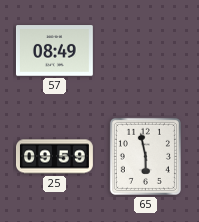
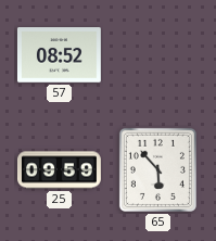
57: 08:49 -> 08:52
65: 5:58 -> 5:53
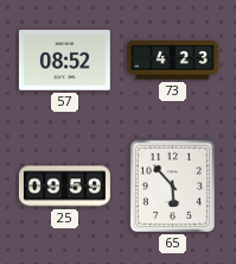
73: none -> 4:23
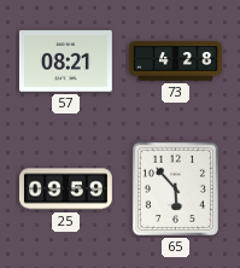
57: 08:52 -> 08:21
73: 4:23 -> 4:28
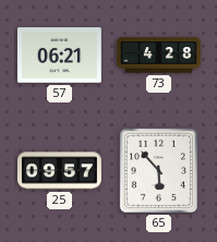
57: 08:21 -> 06:21
25: 09:59 -> 09:57
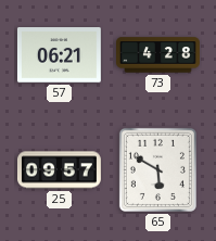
65: 5:53 -> 5:50
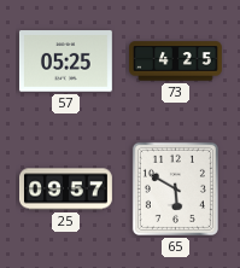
57: 06:21 -> 05:25
73: 4:28 -> 4:25
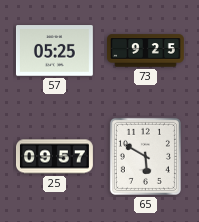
73: 4:25 -> 9:25
